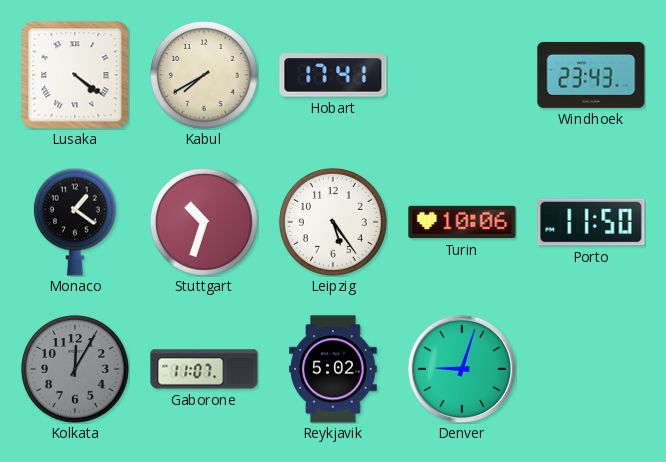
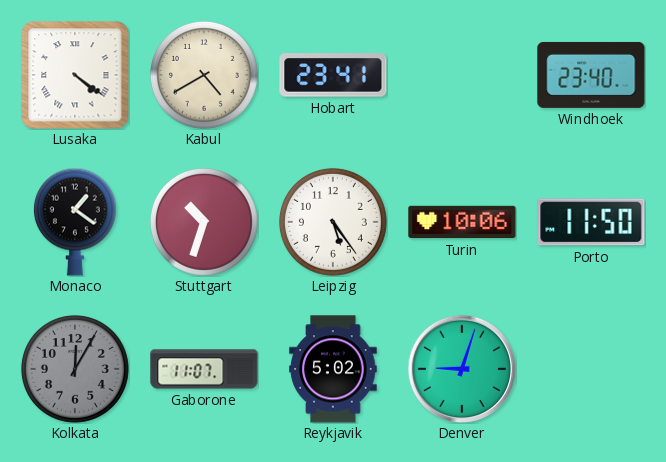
Kabul: 7:40 -> 4:40
Hobart: 17:41 -> 23:41
Windhoek: 23:43 -> 23:40
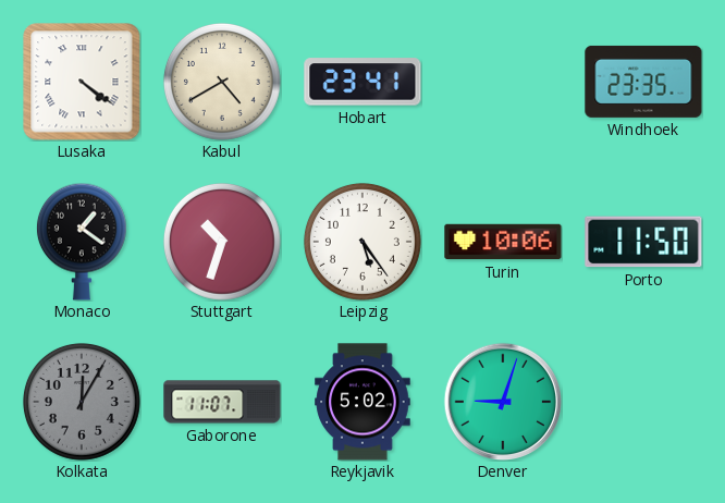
Windhoek: 23:40 -> 23:35
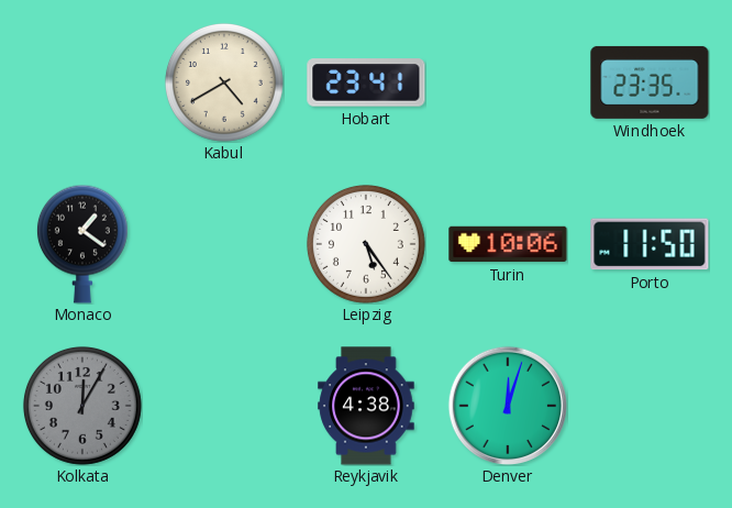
Lusaka: 4:21 -> none
Stuttgart: 10:33 -> none
Gaborone: 11:07 -> none
Reykjavik: 5:02 -> 4:38
Denver: 9:03 -> 12:03
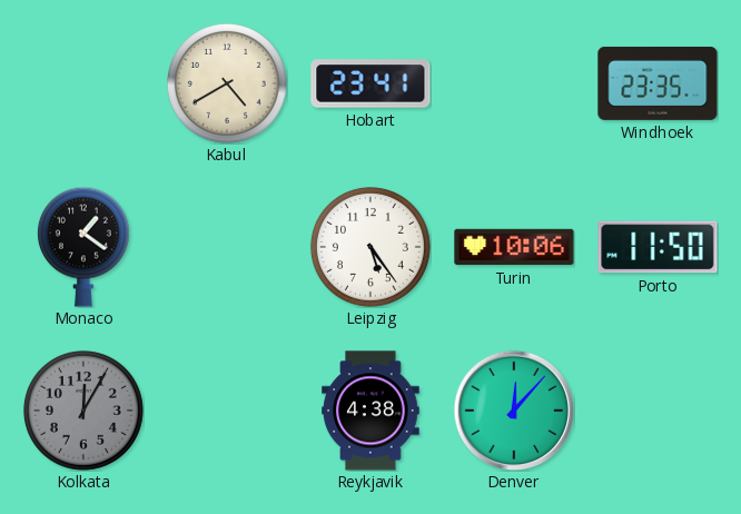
Denver: 12:03 -> 12:07
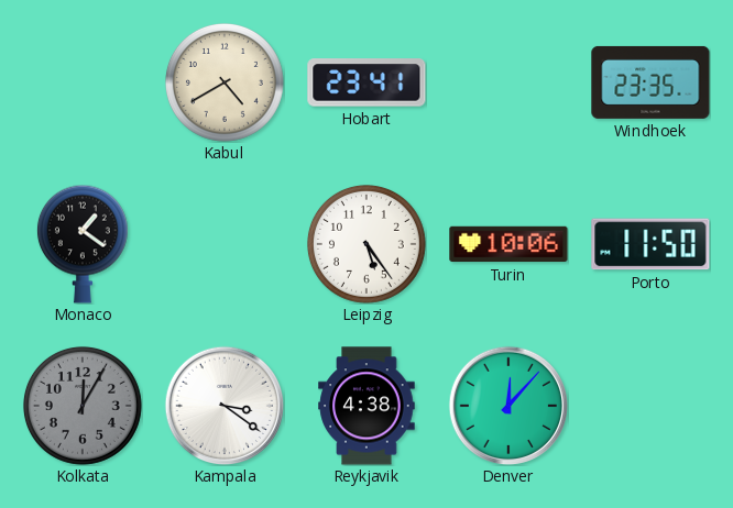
Kampala: none -> 3:21
